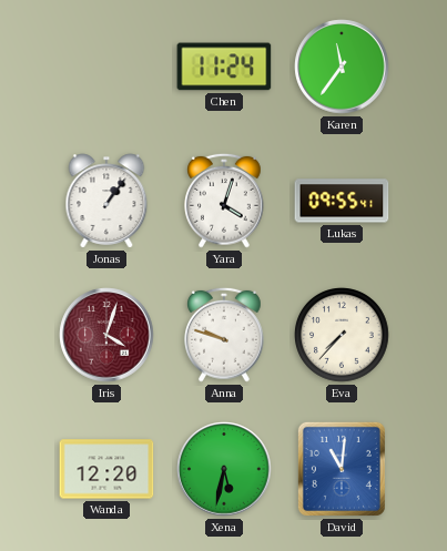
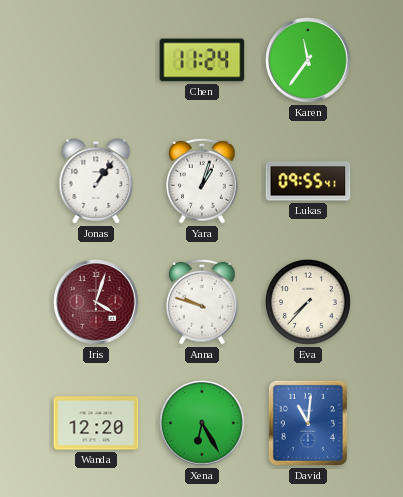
Yara: 4:03 -> 1:03
Xena: 5:32 -> 6:25
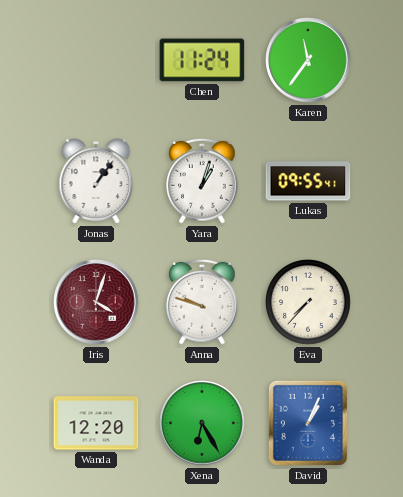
David: 11:01 -> 1:04
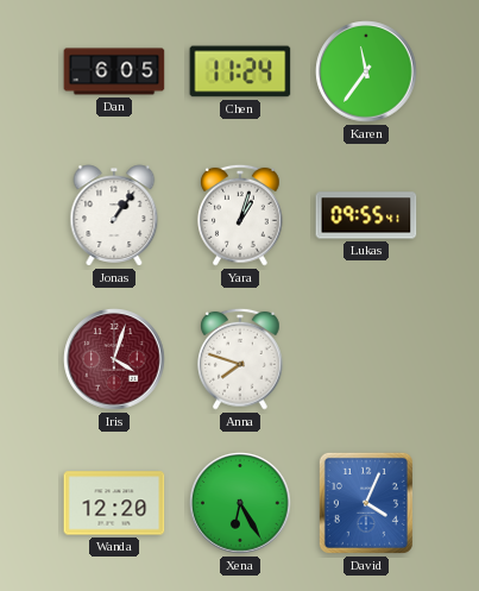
Dan: none -> 6:05
Anna: 9:48 -> 7:48
Eva: 7:37 -> none
David: 1:04 -> 4:04
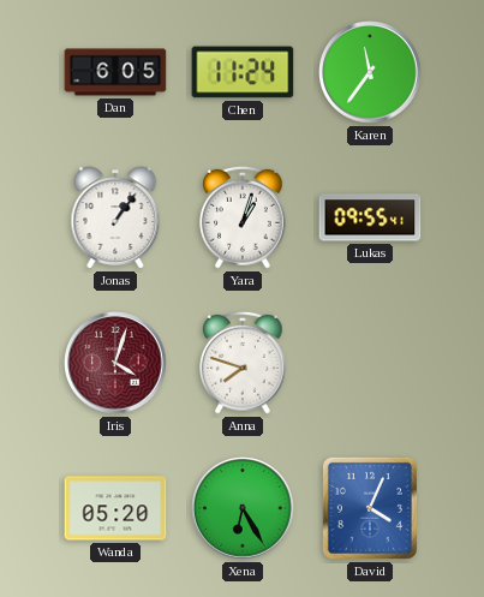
Wanda: 12:20 -> 05:20
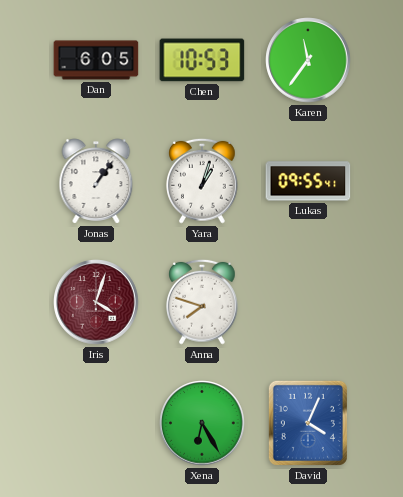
Chen: 11:24 -> 10:53
Wanda: 05:20 -> none
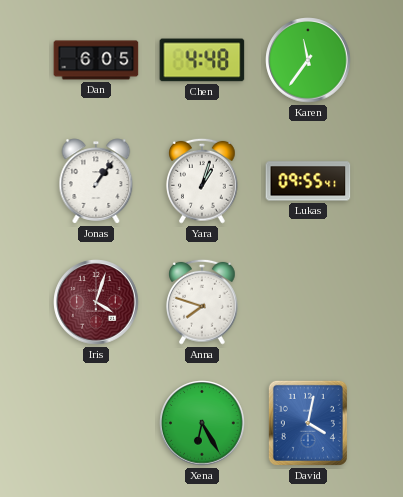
Chen: 10:53 -> 4:48
David: 4:04 -> 4:02
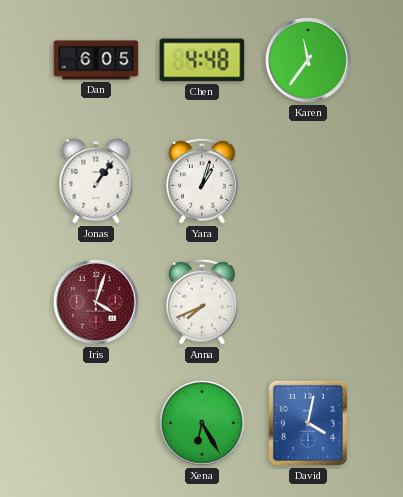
Lukas: 09:55 -> none
Anna: 7:48 -> 7:41
